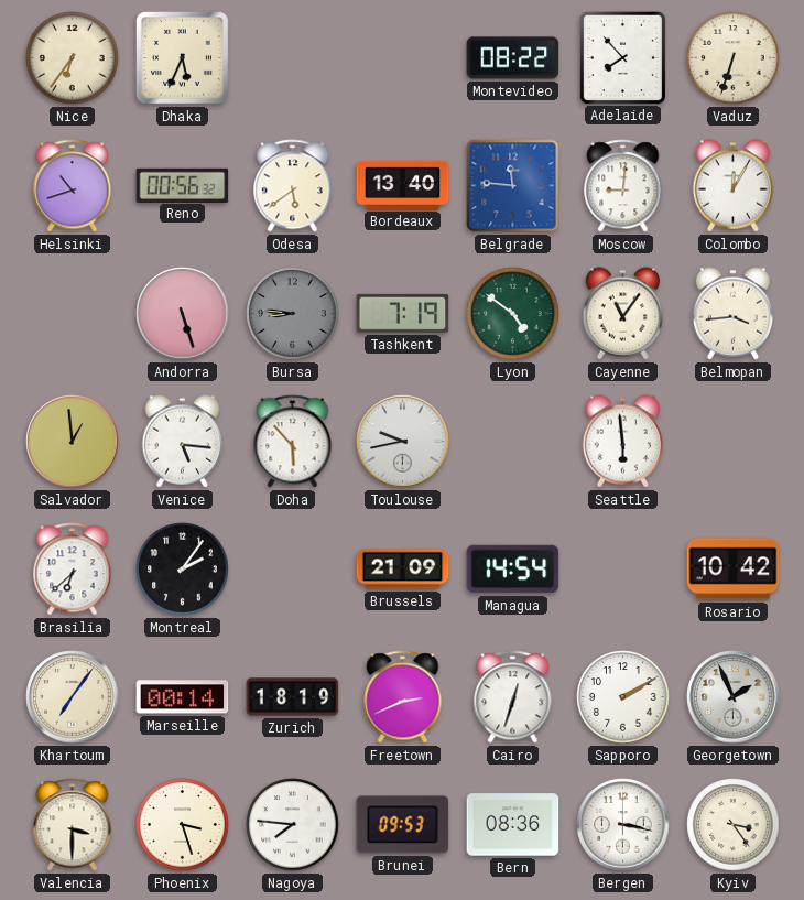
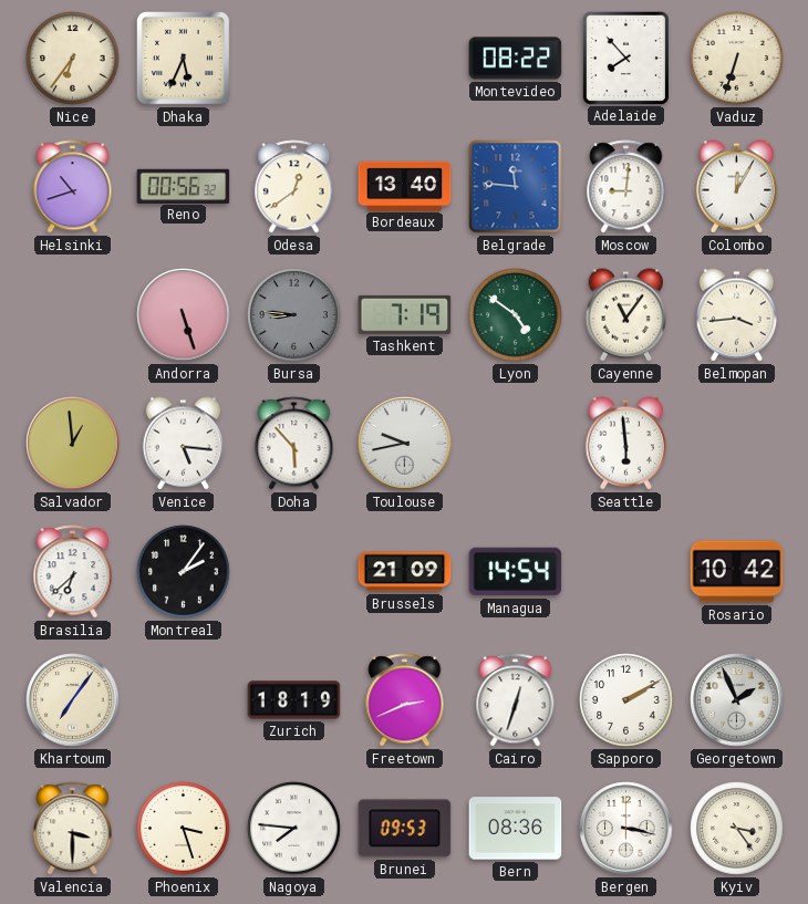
Odesa: 5:39 -> 12:39
Marseille: 00:14 -> none
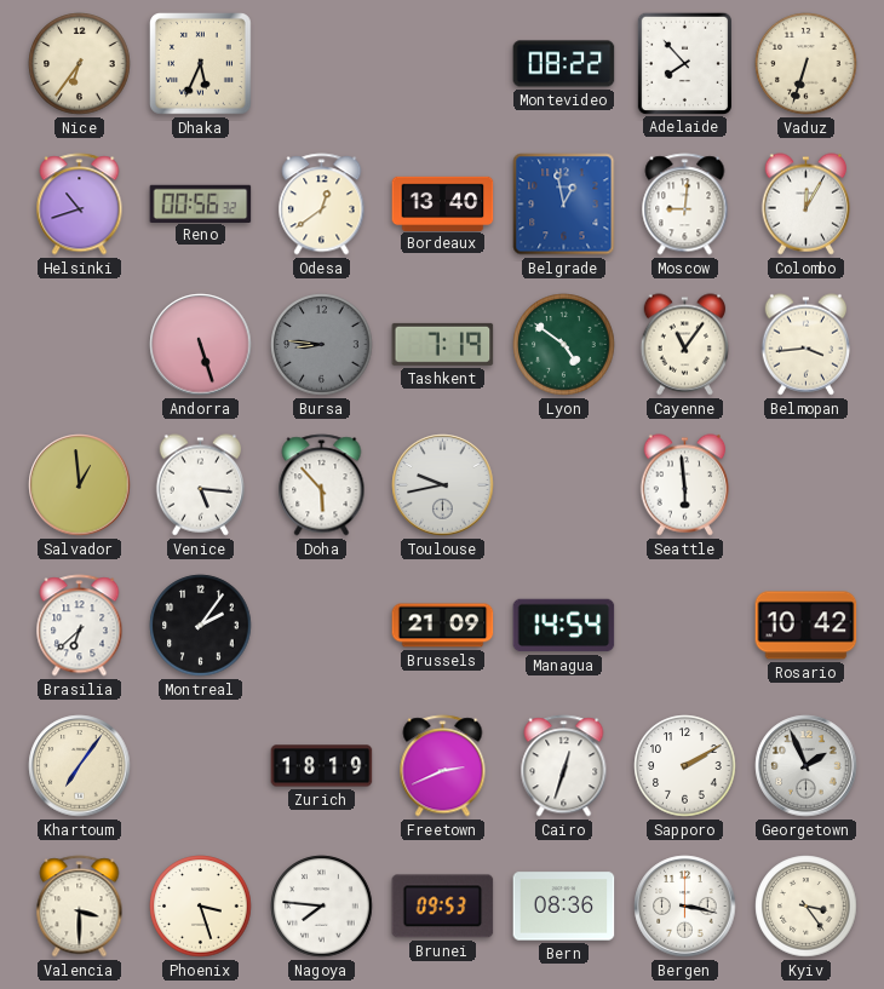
Belgrade: 11:46 -> 12:58
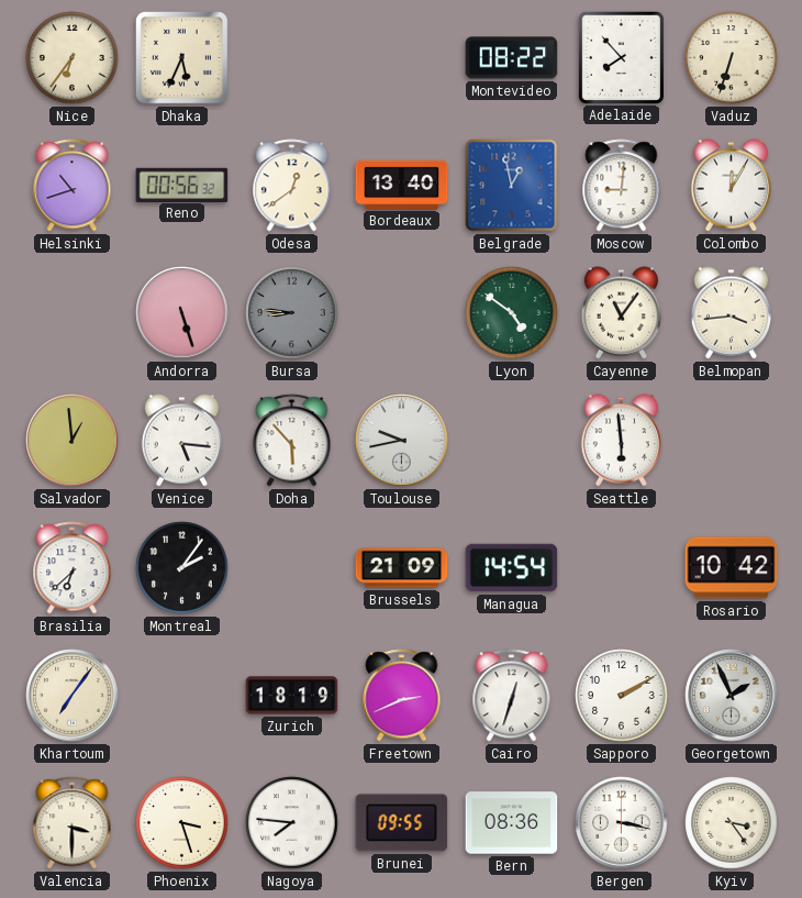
Tashkent: 7:19 -> none
Brunei: 09:53 -> 09:55
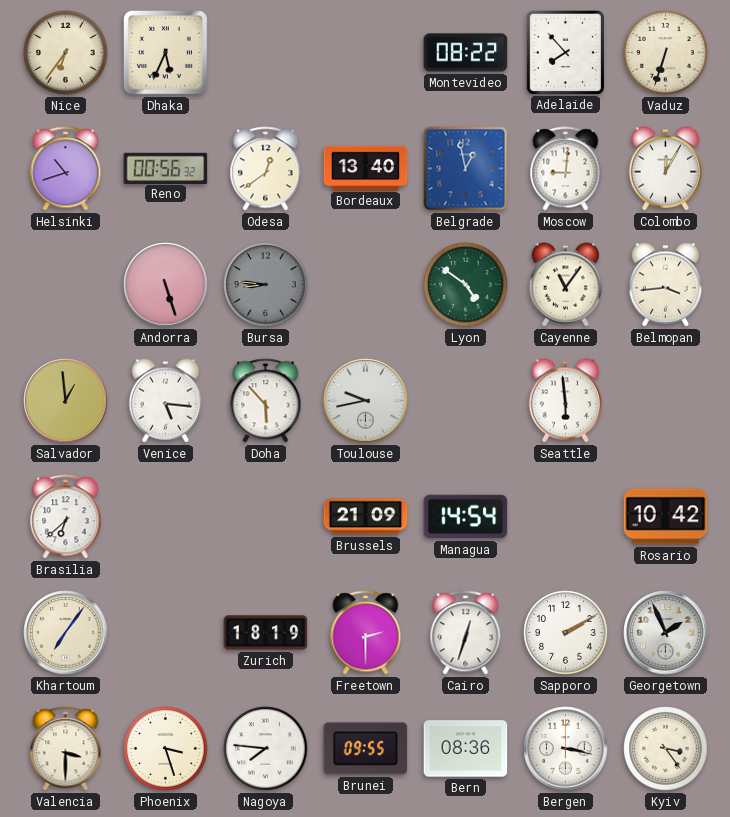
Montreal: 2:06 -> none
Freetown: 2:41 -> 2:30
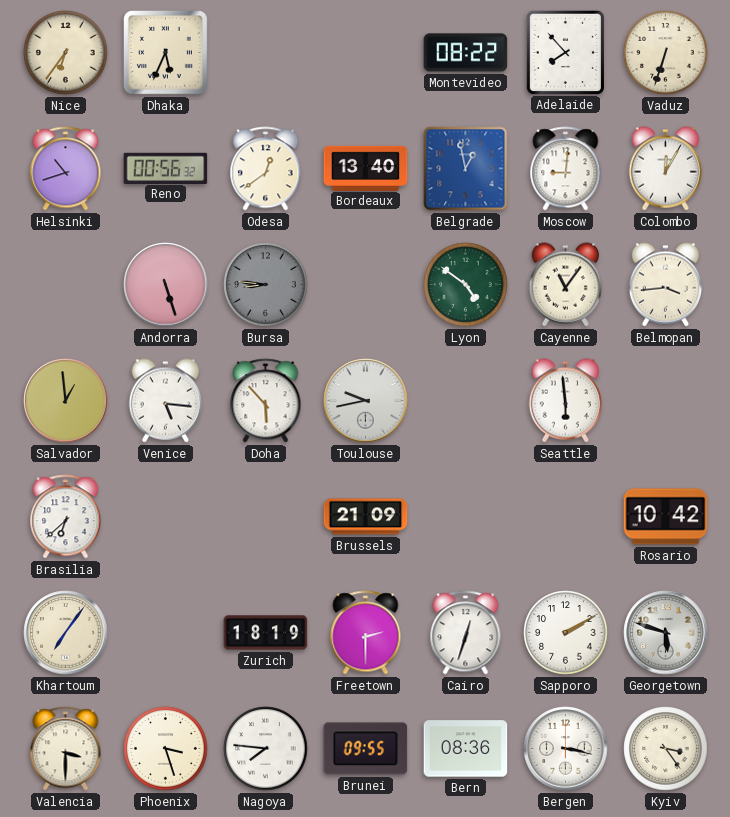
Managua: 14:54 -> none
Georgetown: 1:56 -> 5:48
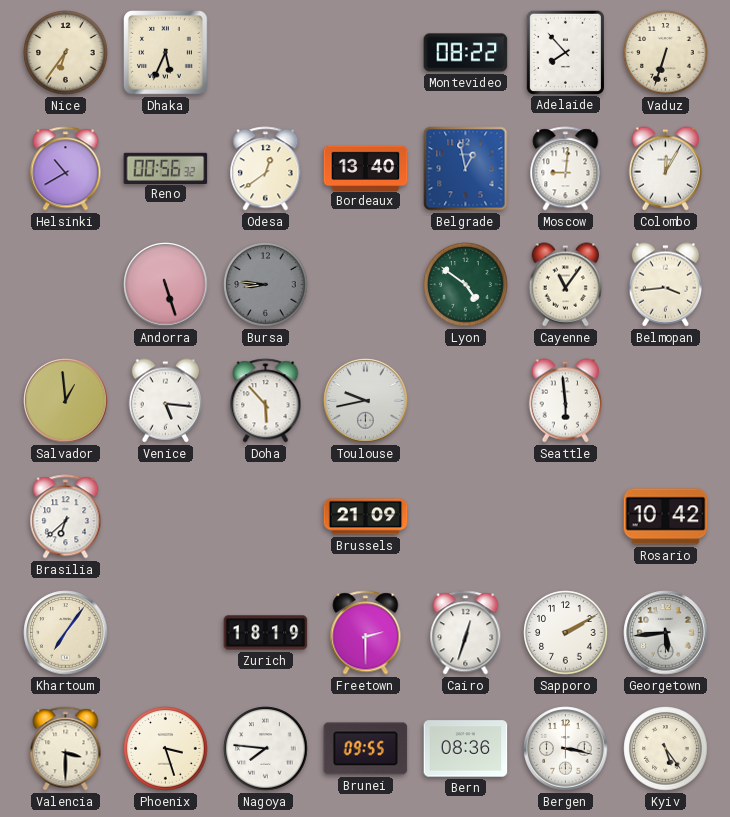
Helsinki: 10:42 -> 10:40
Georgetown: 5:48 -> 5:44
Kyiv: 3:24 -> 5:24
